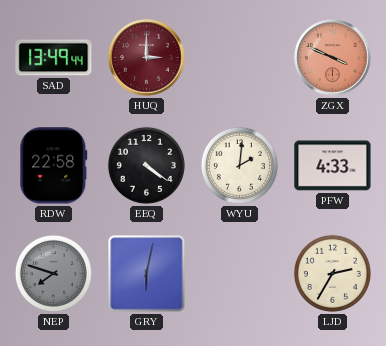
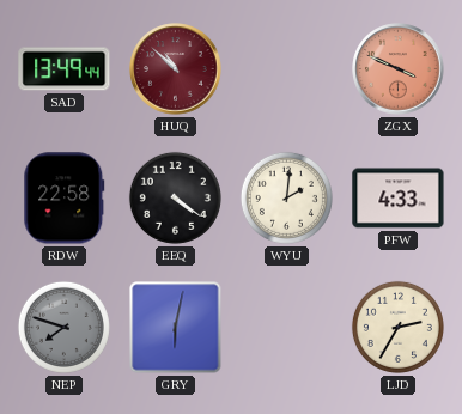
HUQ: 3:00 -> 10:52
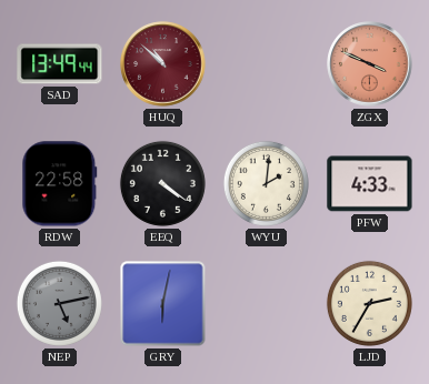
NEP: 7:48 -> 5:13
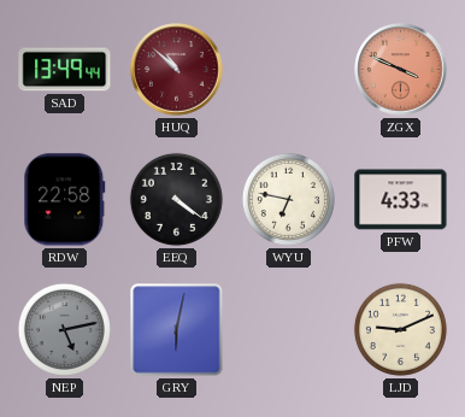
WYU: 2:01 -> 6:47
LJD: 2:35 -> 9:11
